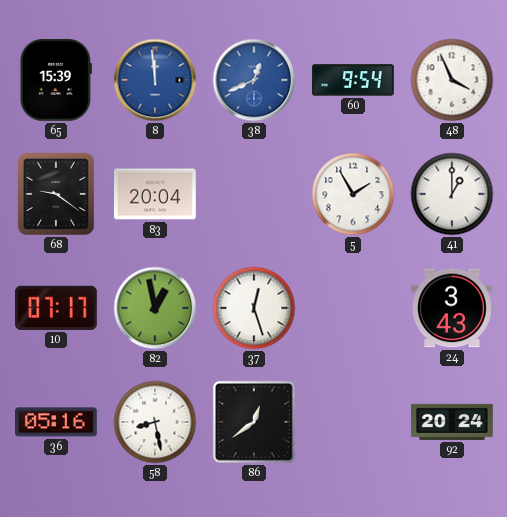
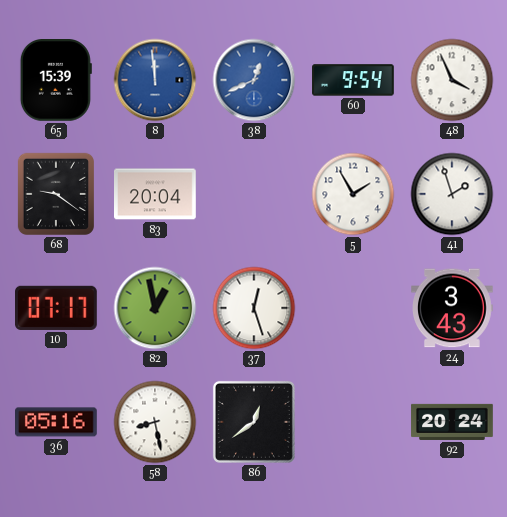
41: 1:00 -> 1:57
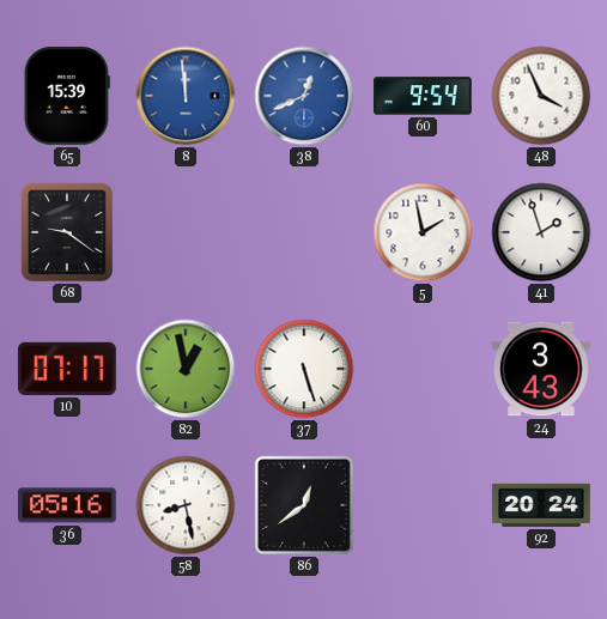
83: 20:04 -> none
5: 1:55 -> 1:58
37: 12:27 -> 5:27
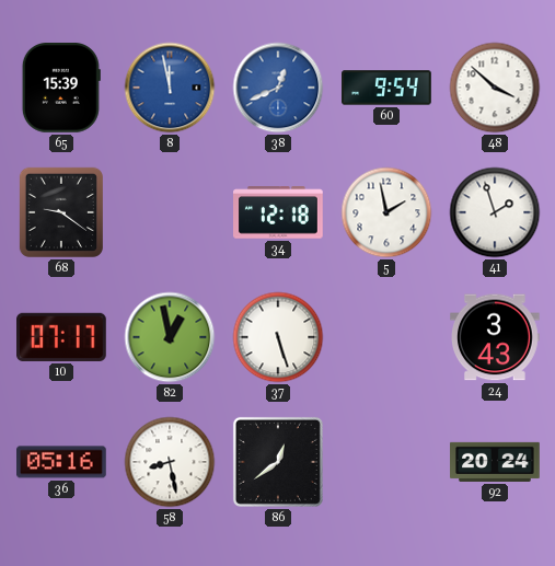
8: 11:59 -> 11:58
48: 3:56 -> 3:52
34: none -> 12:18
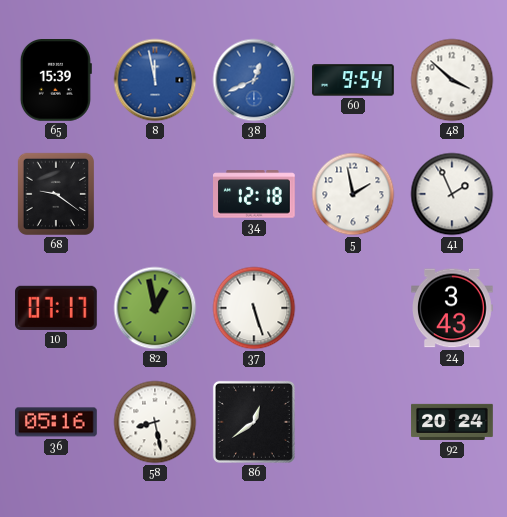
41: 1:57 -> 1:56
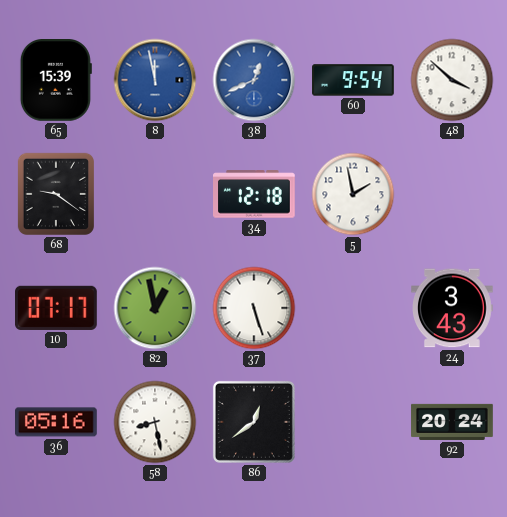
41: 1:56 -> none
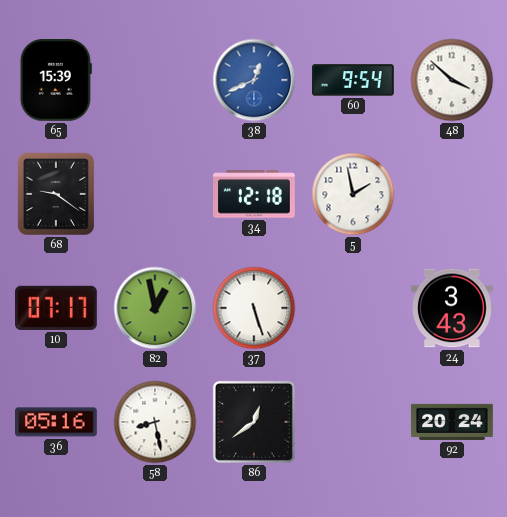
8: 11:58 -> none
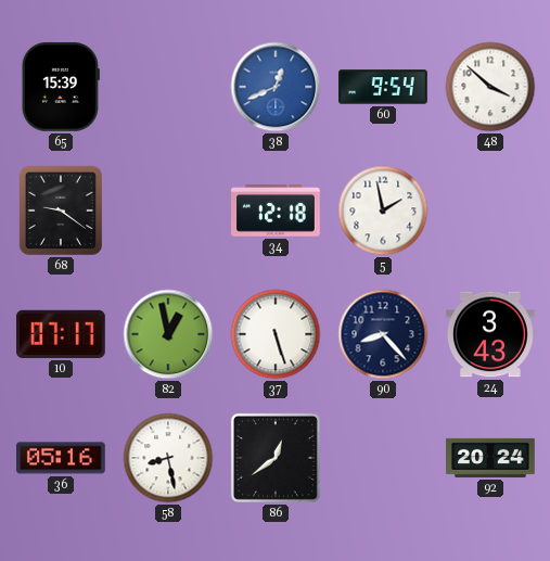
90: none -> 8:23
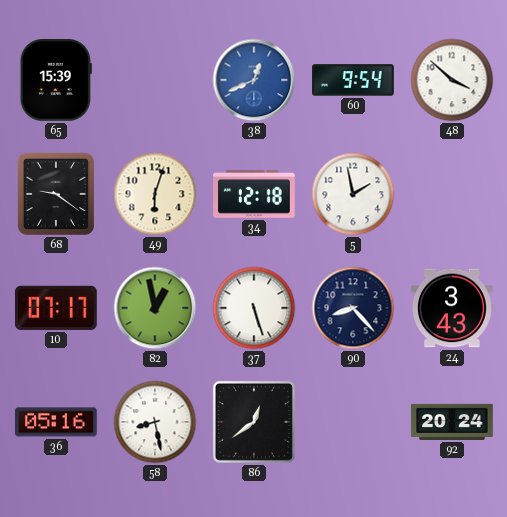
49: none -> 6:03
